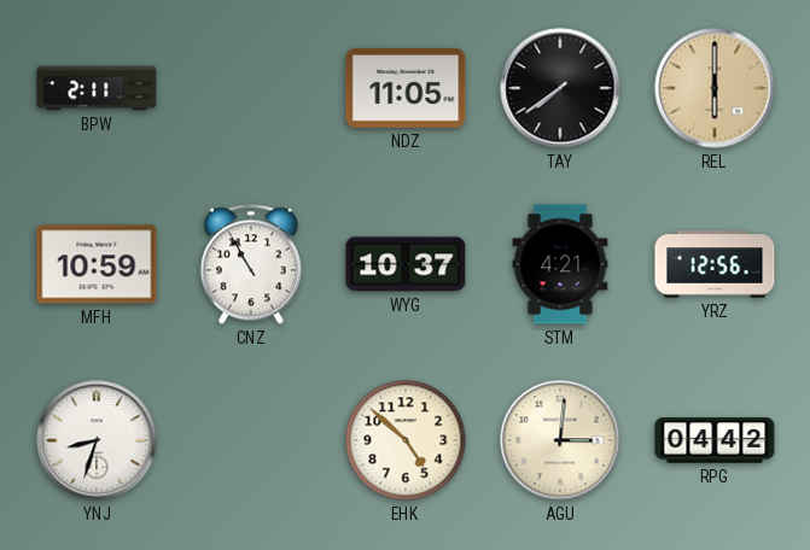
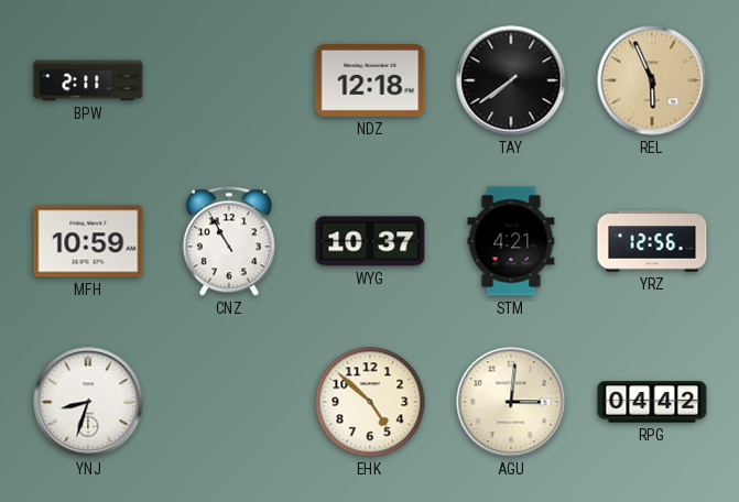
NDZ: 11:05 -> 12:18
REL: 6:00 -> 5:56
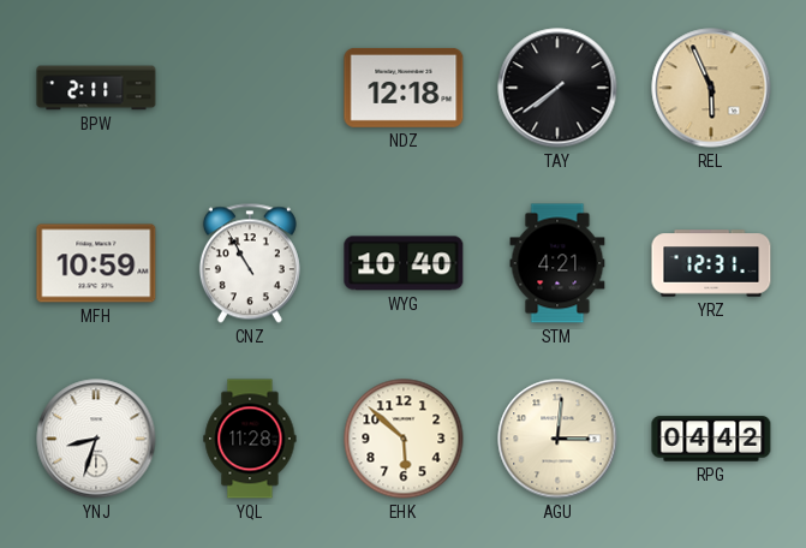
WYG: 10:37 -> 10:40
YRZ: 12:56 -> 12:31
YQL: none -> 11:28
EHK: 4:52 -> 5:52
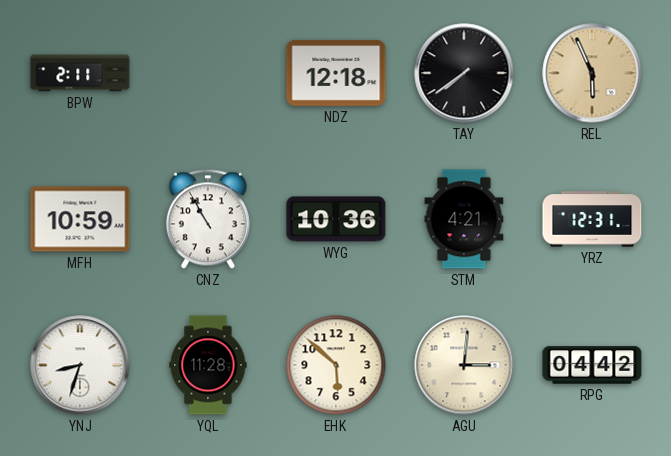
WYG: 10:40 -> 10:36
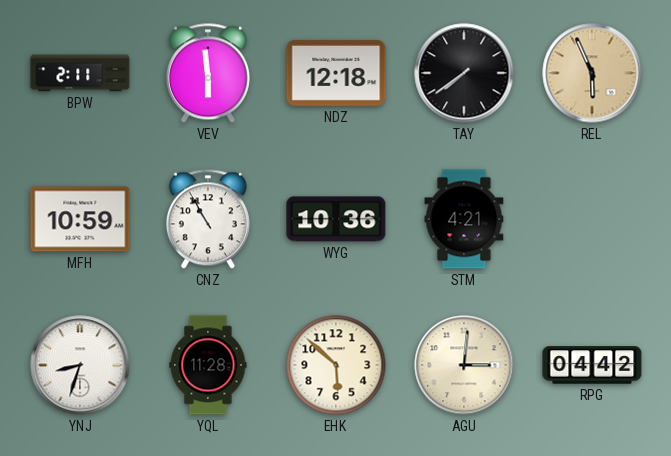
VEV: none -> 5:59
YRZ: 12:31 -> none
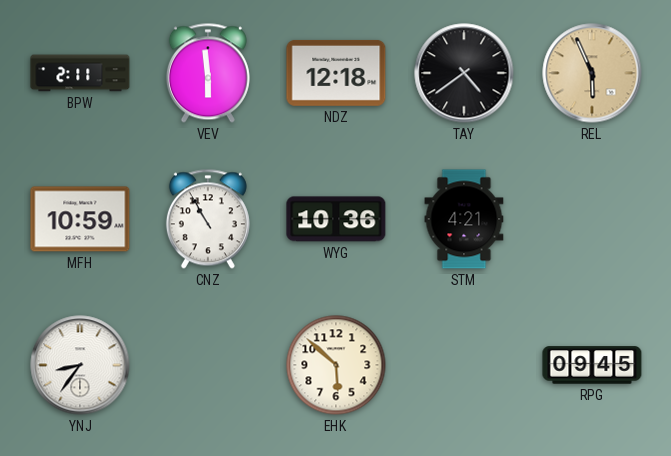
TAY: 7:39 -> 4:39
YNJ: 8:33 -> 8:36
YQL: 11:28 -> none
AGU: 3:01 -> none
RPG: 04:42 -> 09:45
